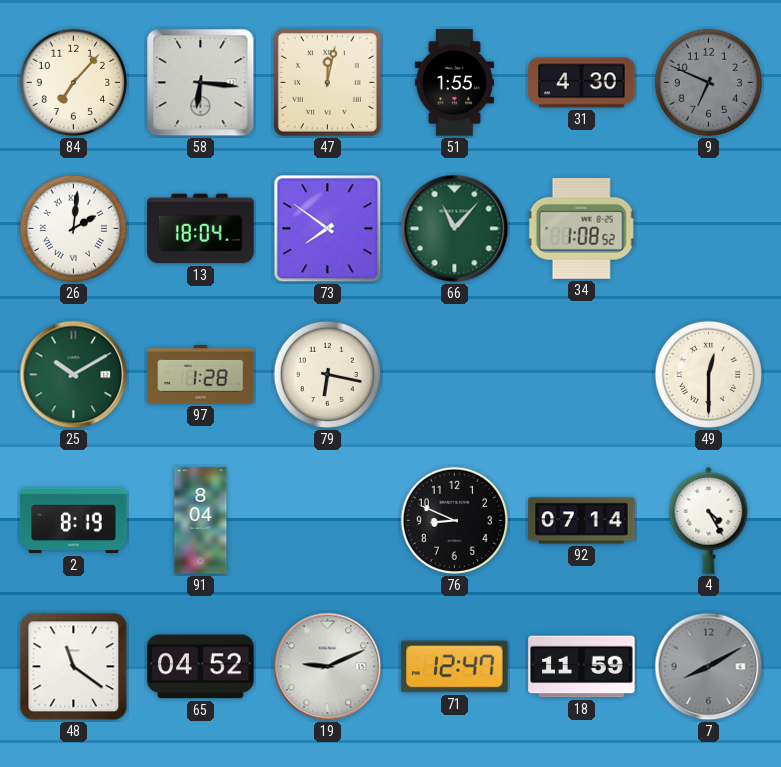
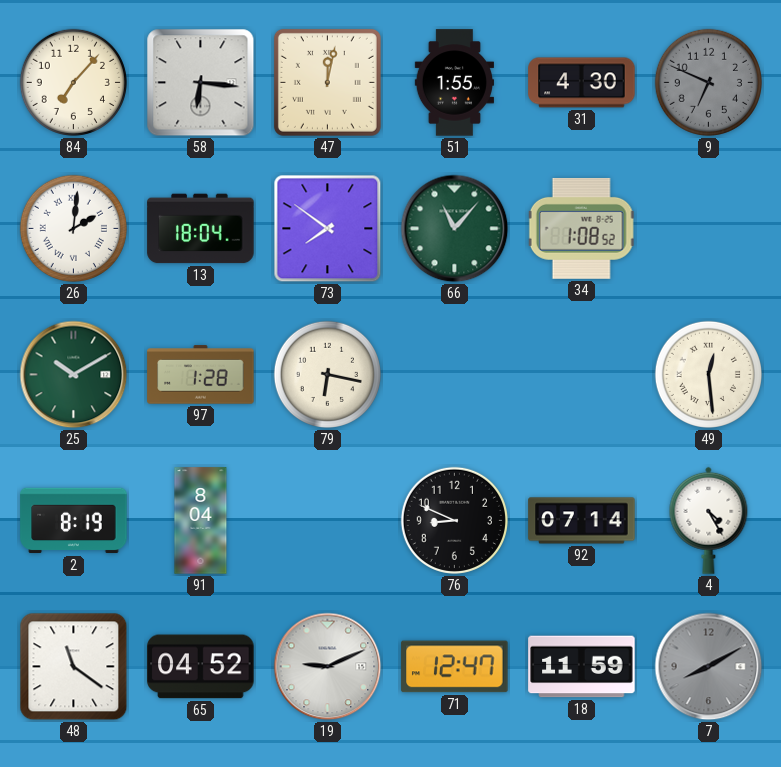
49: 12:30 -> 12:29
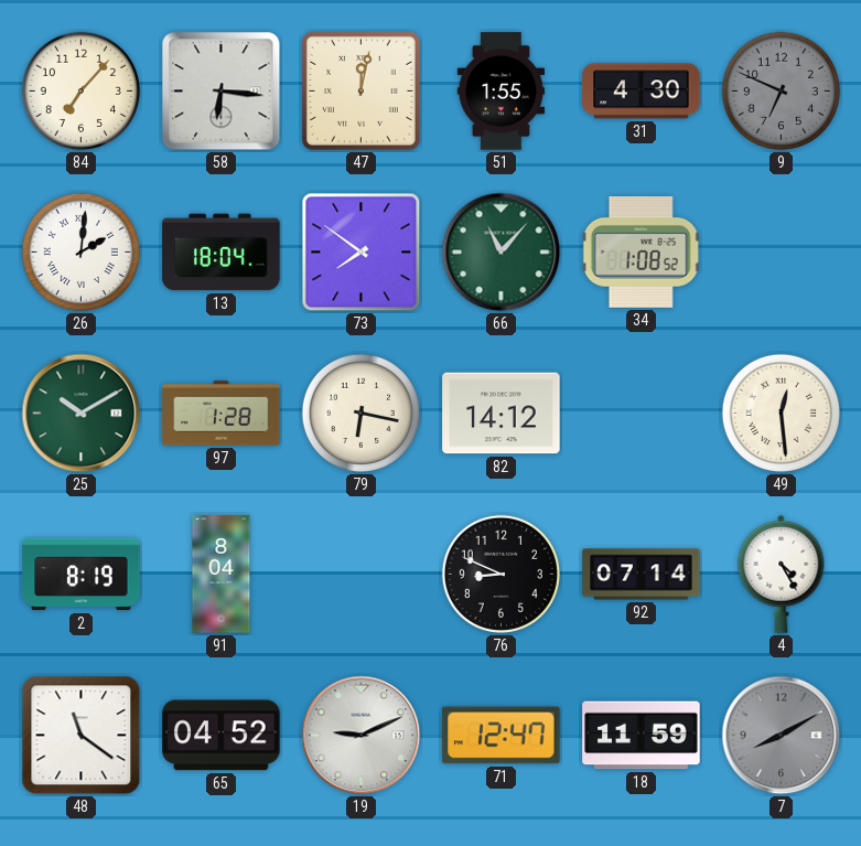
82: none -> 14:12
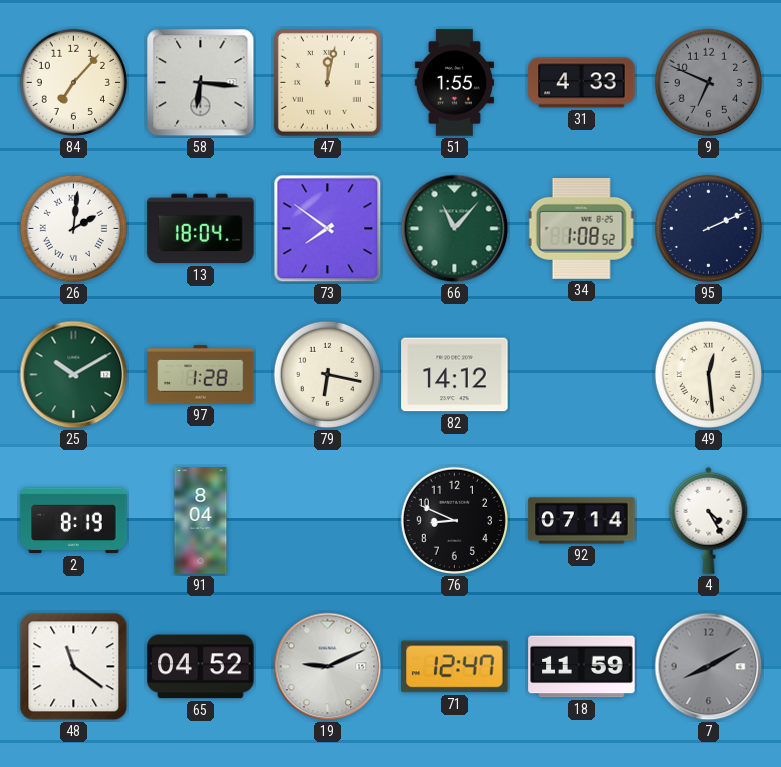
31: 4:30 -> 4:33
95: none -> 2:11
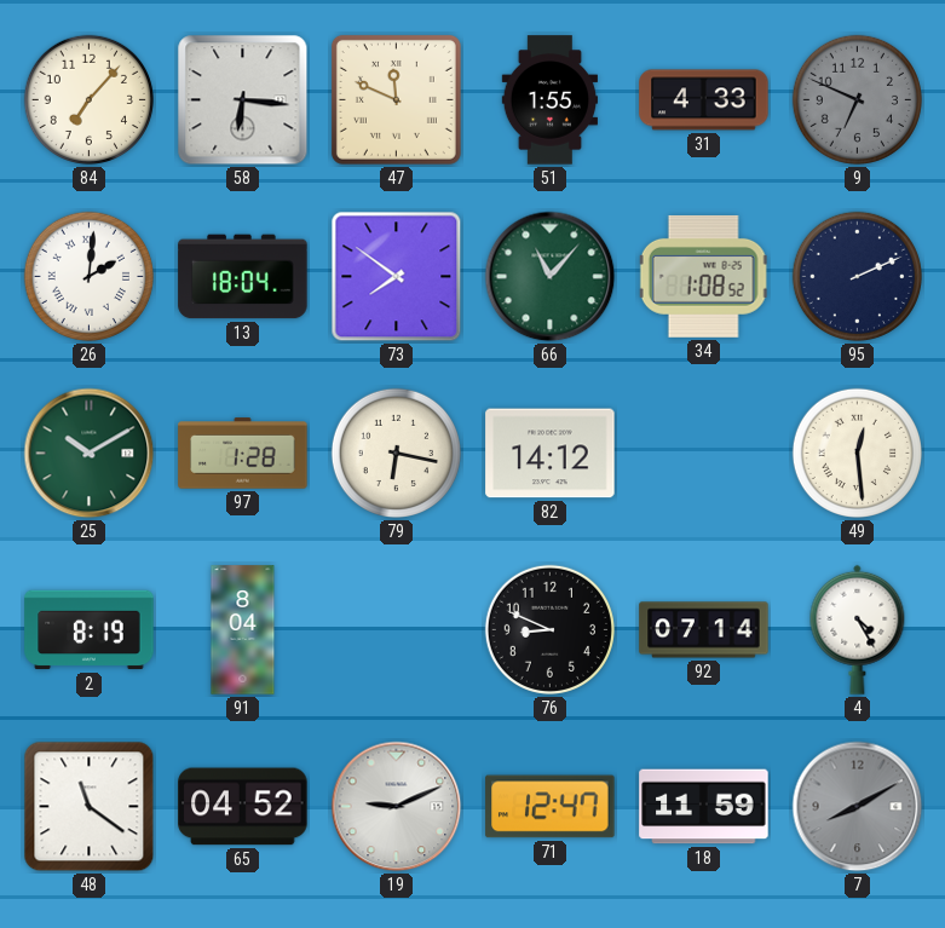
47: 12:02 -> 11:49
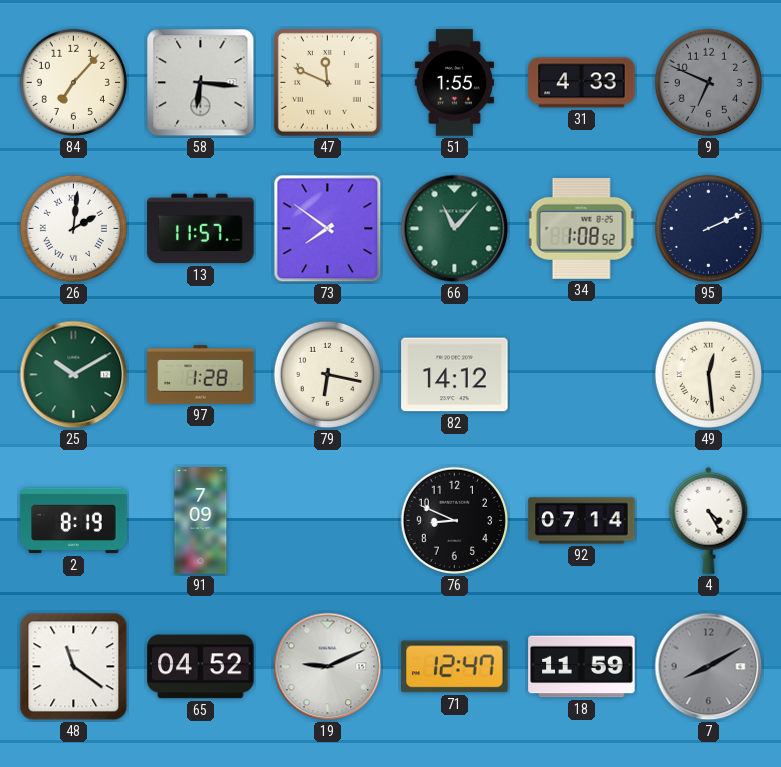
13: 18:04 -> 11:57
91: 8:04 -> 7:09
